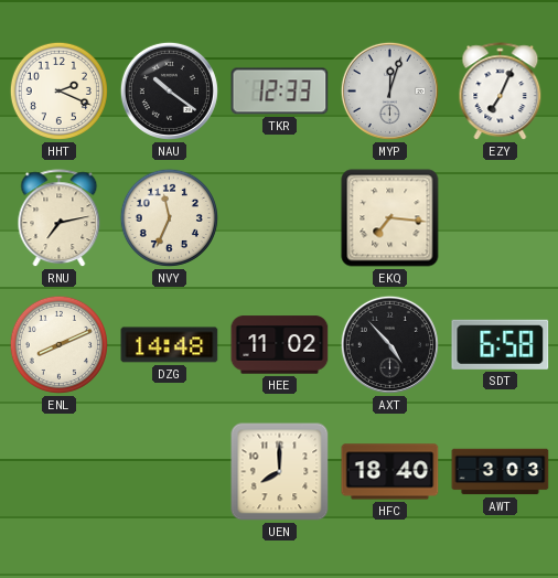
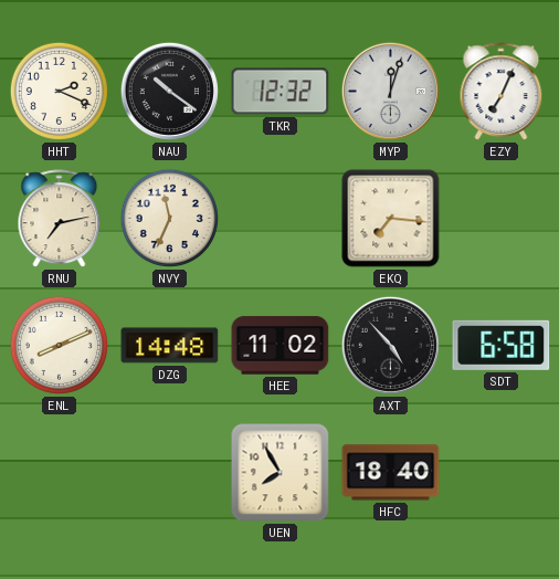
TKR: 12:33 -> 12:32
UEN: 8:00 -> 7:55
AWT: 3:03 -> none
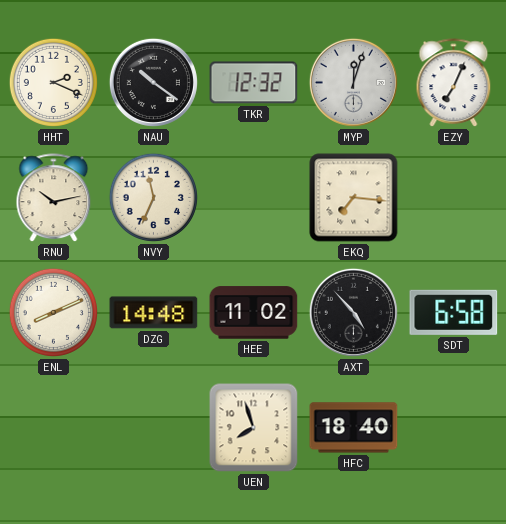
RNU: 7:13 -> 10:13
UEN: 7:55 -> 7:57
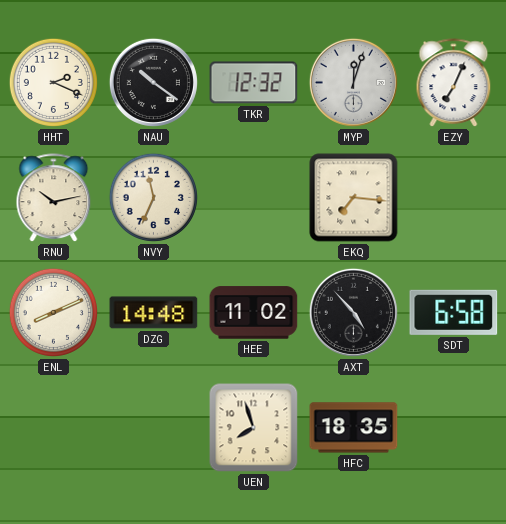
HFC: 18:40 -> 18:35
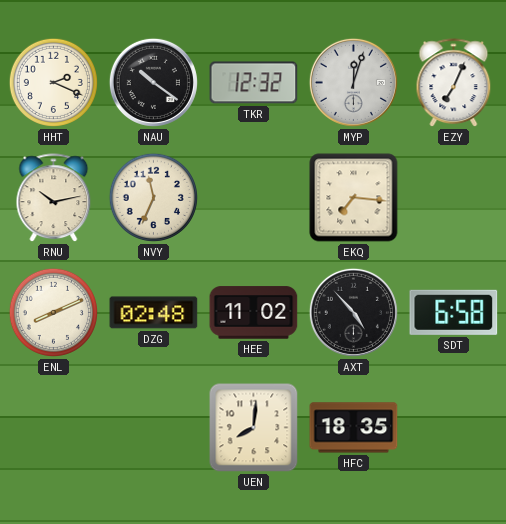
DZG: 14:48 -> 02:48
UEN: 7:57 -> 8:01
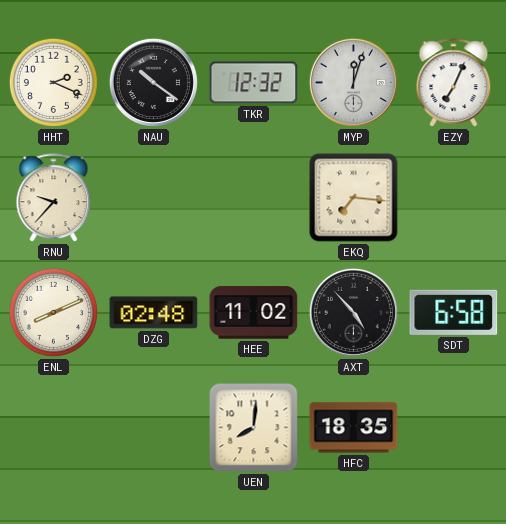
RNU: 10:13 -> 9:37
NVY: 11:34 -> none
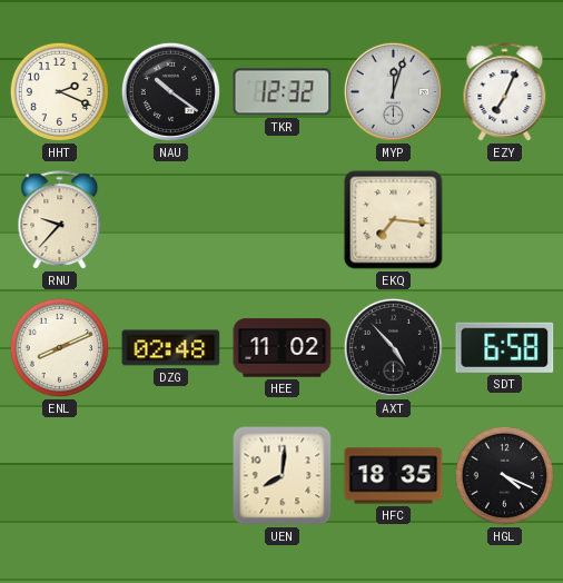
HGL: none -> 4:19
